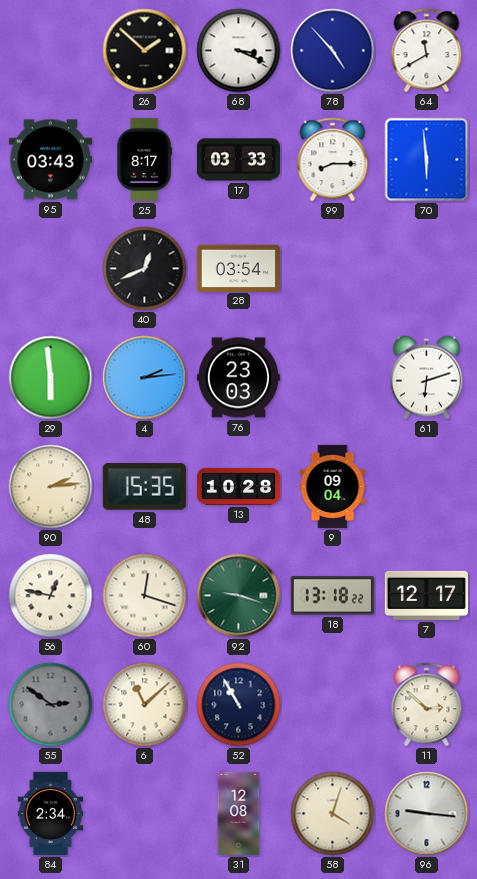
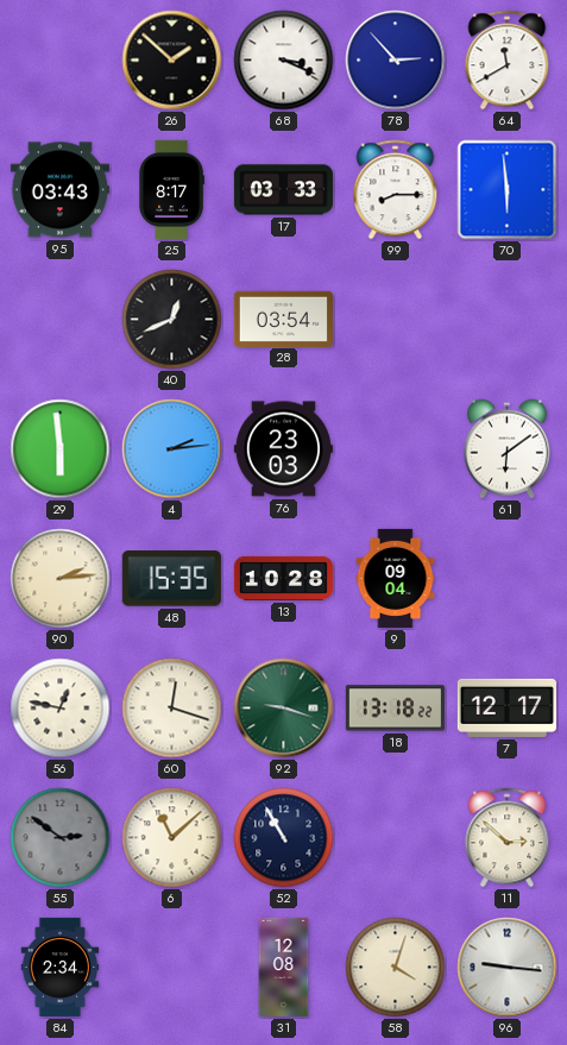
78: 4:53 -> 2:53
61: 6:12 -> 6:09
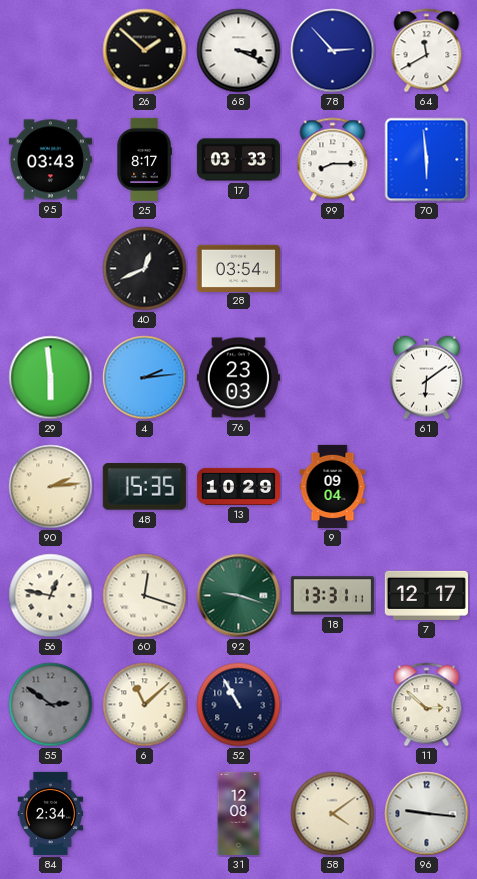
13: 10:28 -> 10:29
18: 13:18 -> 13:31
58: 4:03 -> 4:09
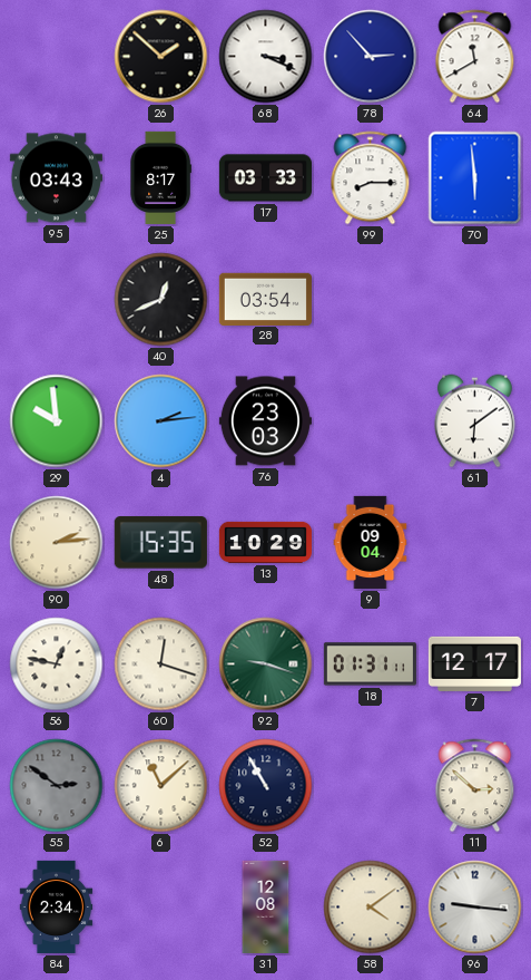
29: 5:59 -> 9:59
18: 13:31 -> 01:31
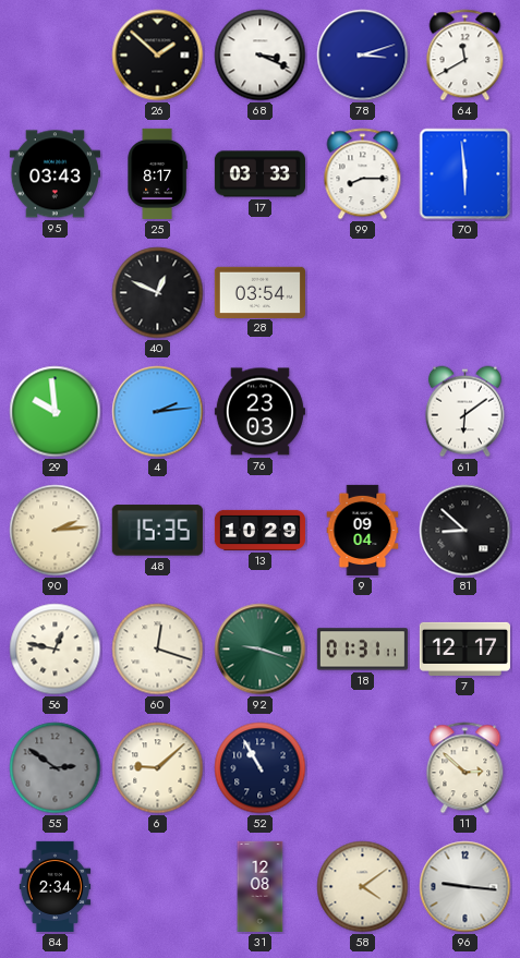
78: 2:53 -> 3:12
40: 12:41 -> 12:49
81: none -> 8:52
6: 11:08 -> 9:08
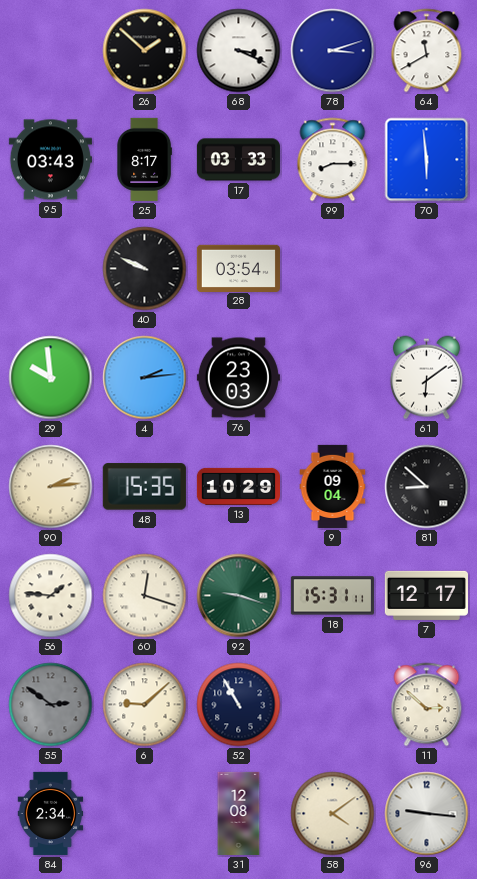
40: 12:49 -> 9:49
56: 12:47 -> 1:46
18: 01:31 -> 15:31
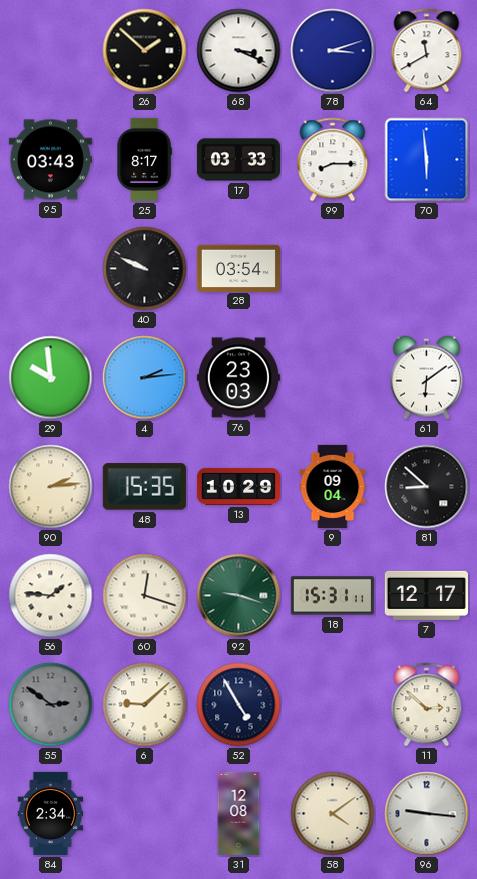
52: 10:55 -> 4:55
